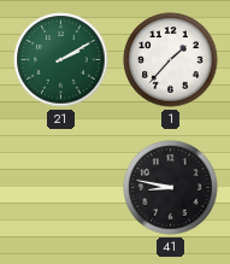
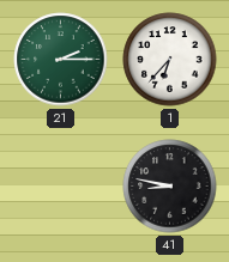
21: 2:10 -> 2:15
1: 1:37 -> 6:37
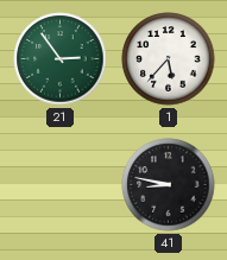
21: 2:15 -> 2:54
1: 6:37 -> 5:37
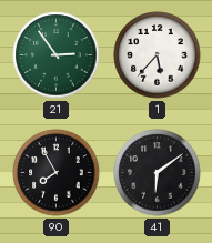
90: none -> 7:55
41: 8:47 -> 6:09
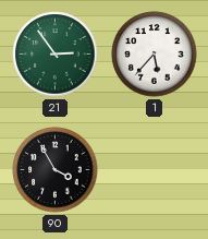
90: 7:55 -> 3:55
41: 6:09 -> none
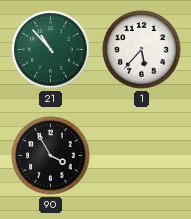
21: 2:54 -> 10:53
